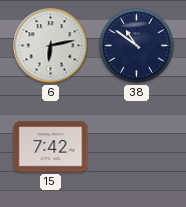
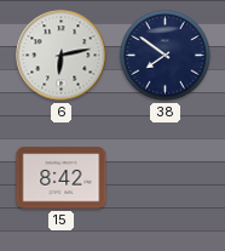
38: 10:51 -> 7:51
15: 7:42 -> 8:42
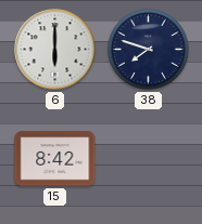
6: 6:13 -> 6:00
38: 7:51 -> 7:48
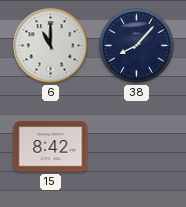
6: 6:00 -> 11:00
38: 7:48 -> 8:07
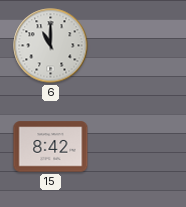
38: 8:07 -> none
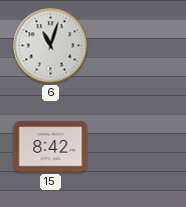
6: 11:00 -> 11:03
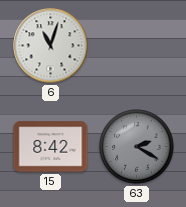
63: none -> 2:20
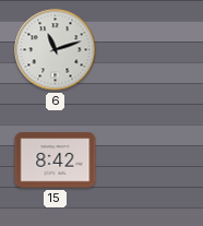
6: 11:03 -> 11:12
63: 2:20 -> none
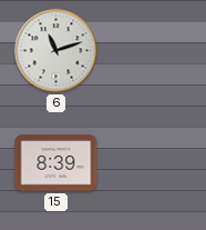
15: 8:42 -> 8:39
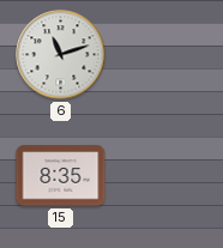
15: 8:39 -> 8:35
